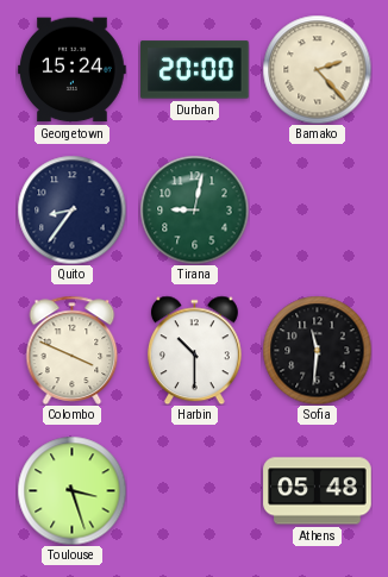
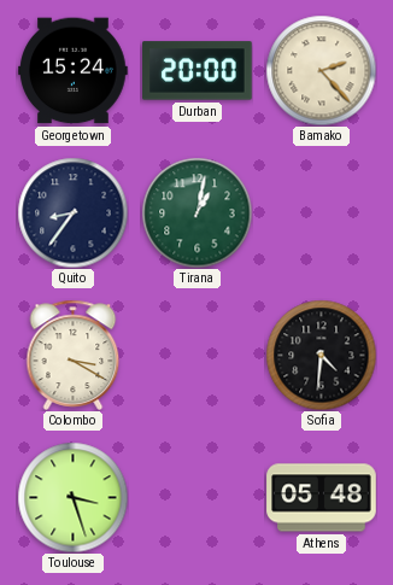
Tirana: 9:02 -> 1:02
Colombo: 3:49 -> 3:20
Harbin: 10:30 -> none
Sofia: 11:31 -> 4:31
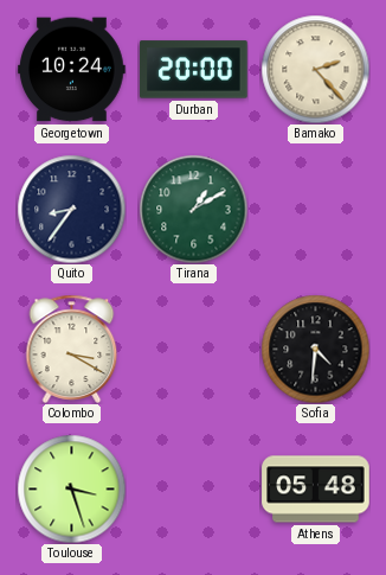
Georgetown: 15:24 -> 10:24
Tirana: 1:02 -> 1:10
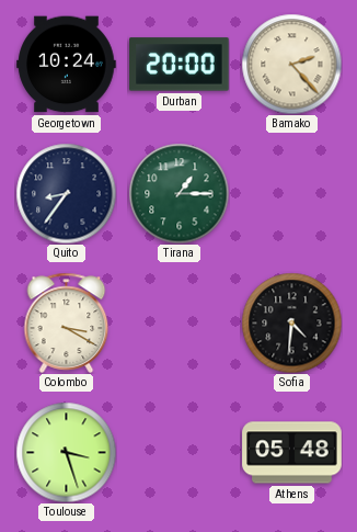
Tirana: 1:10 -> 1:15
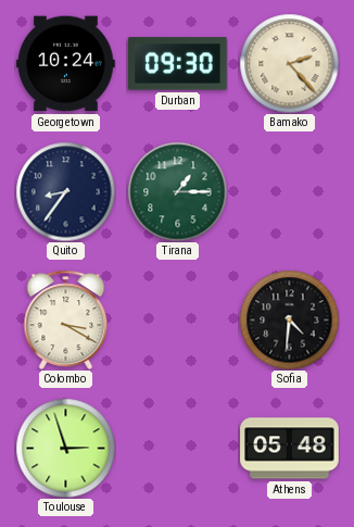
Durban: 20:00 -> 09:30
Toulouse: 3:27 -> 2:57
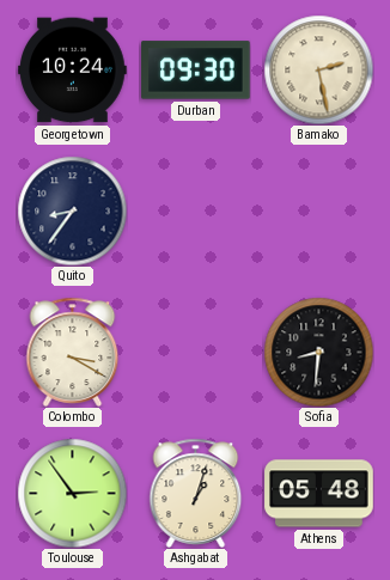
Bamako: 2:23 -> 2:28
Tirana: 1:15 -> none
Sofia: 4:31 -> 8:31
Toulouse: 2:57 -> 2:54
Ashgabat: none -> 1:03
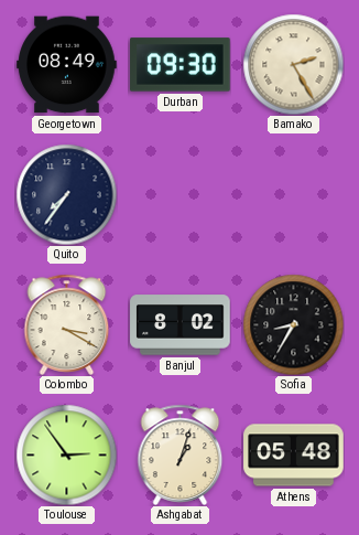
Georgetown: 10:24 -> 08:49
Bamako: 2:28 -> 2:25
Quito: 8:36 -> 7:36
Banjul: none -> 8:02
Sofia: 8:31 -> 8:35
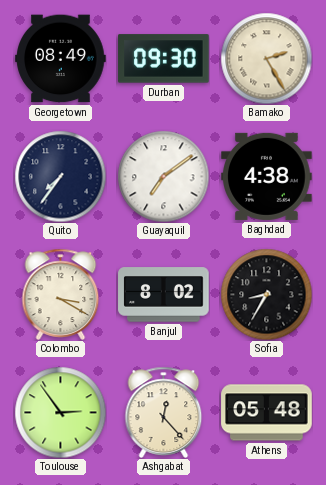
Guayaquil: none -> 7:09
Baghdad: none -> 4:38
Ashgabat: 1:03 -> 12:23
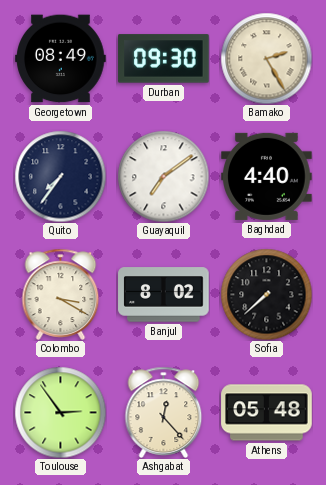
Baghdad: 4:38 -> 4:40
Sofia: 8:35 -> 7:38
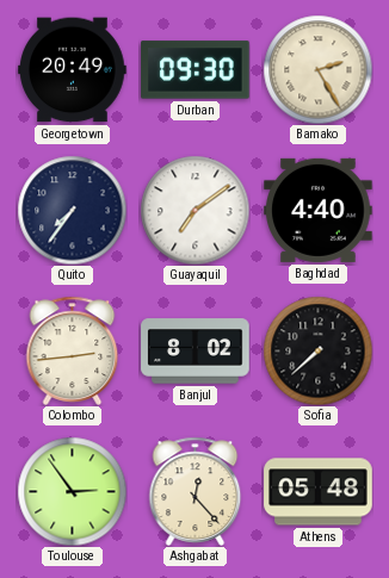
Georgetown: 08:49 -> 20:49
Colombo: 3:20 -> 2:44
